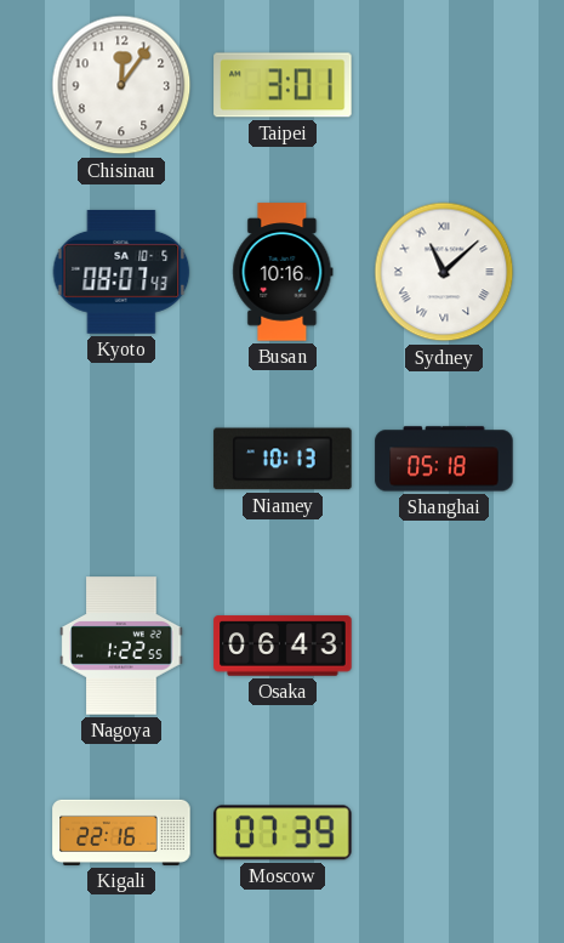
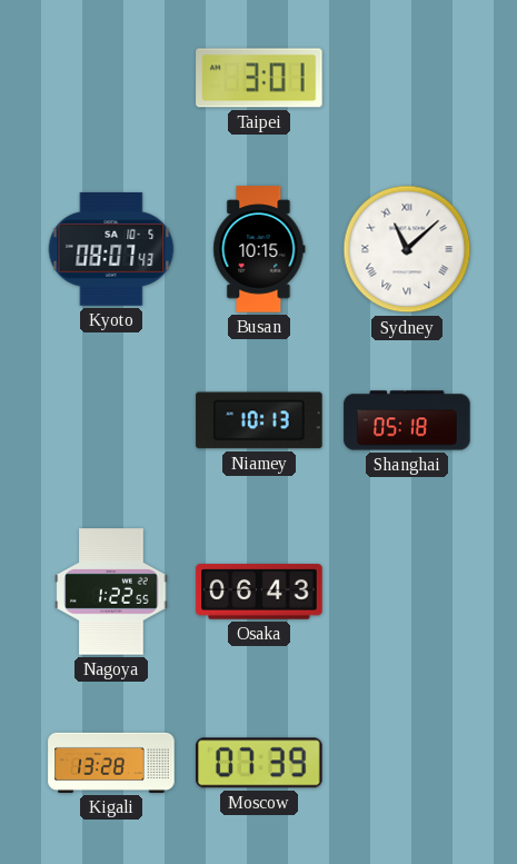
Chisinau: 12:06 -> none
Busan: 10:16 -> 10:15
Kigali: 22:16 -> 13:28
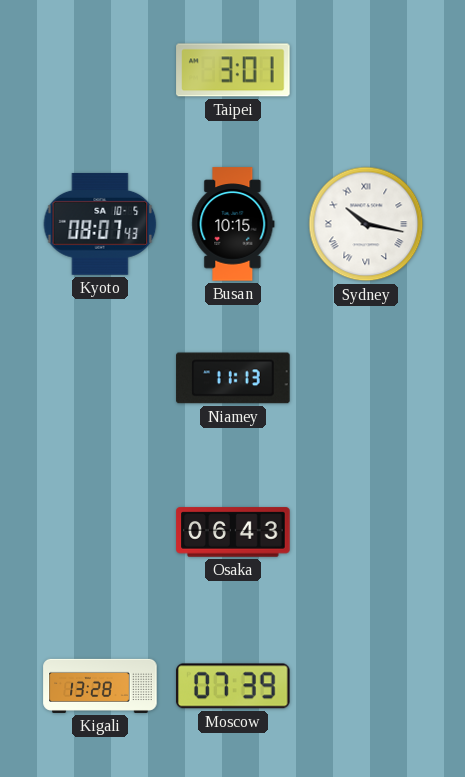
Sydney: 11:08 -> 10:17
Niamey: 10:13 -> 11:13
Shanghai: 05:18 -> none
Nagoya: 1:22 -> none
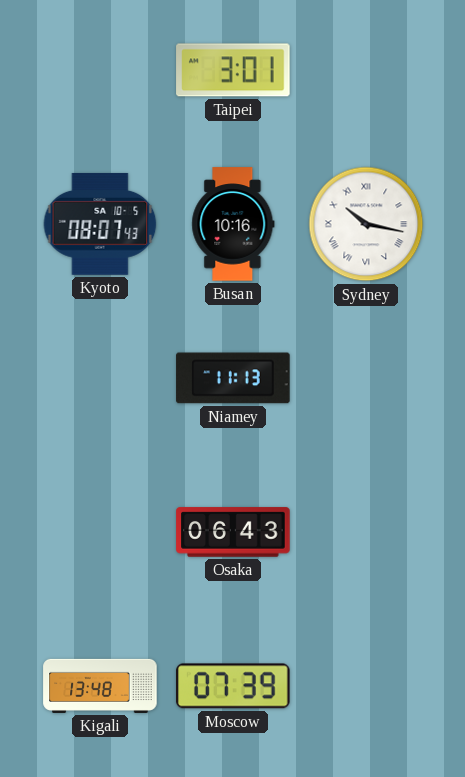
Busan: 10:15 -> 10:16
Kigali: 13:28 -> 13:48
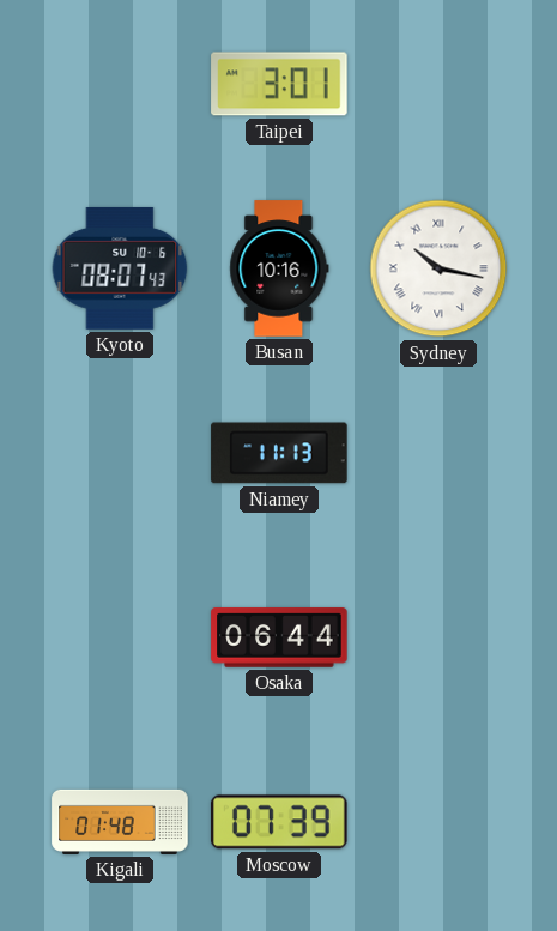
Kyoto date: SA 10-5 -> SU 10-6
Osaka: 06:43 -> 06:44
Kigali: 13:48 -> 01:48
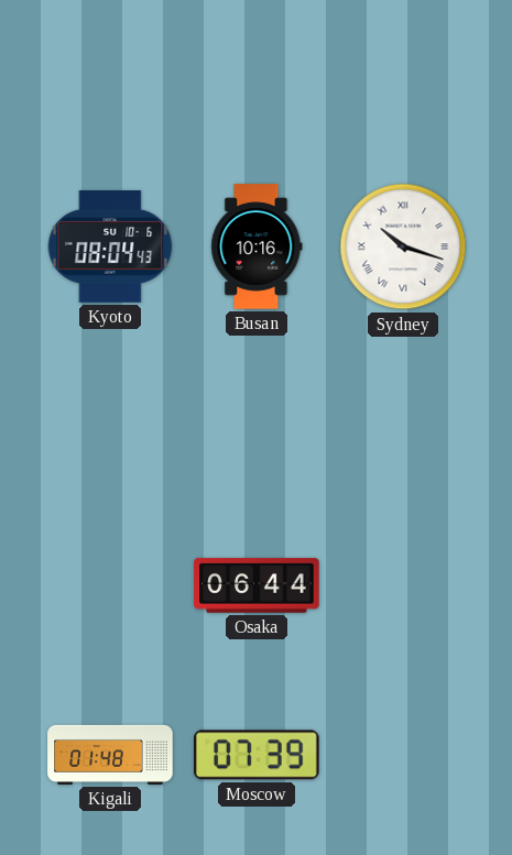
Taipei: 3:01 -> none
Kyoto: 08:07 -> 08:04
Sydney: 10:17 -> 10:18
Niamey: 11:13 -> none
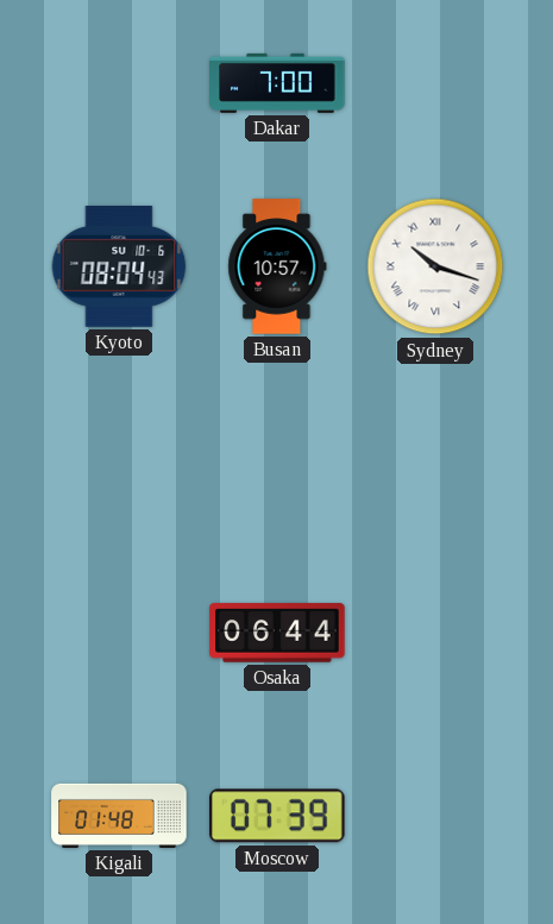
Dakar: none -> 7:00
Busan: 10:16 -> 10:57
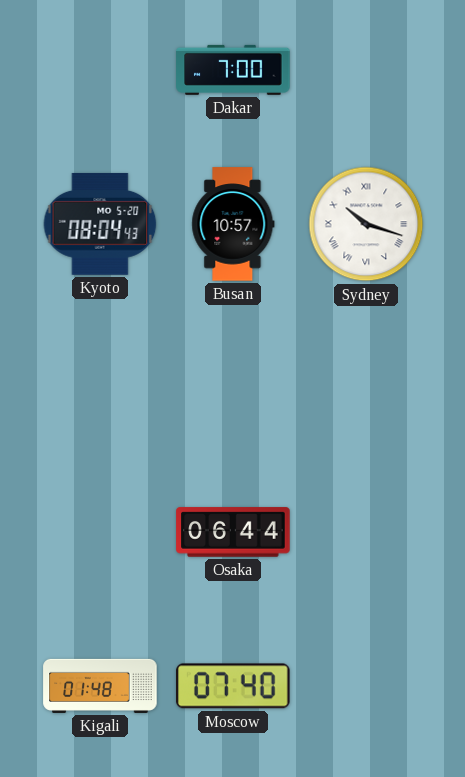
Kyoto date: SU 10-6 -> MO 5-20
Moscow: 07:39 -> 07:40
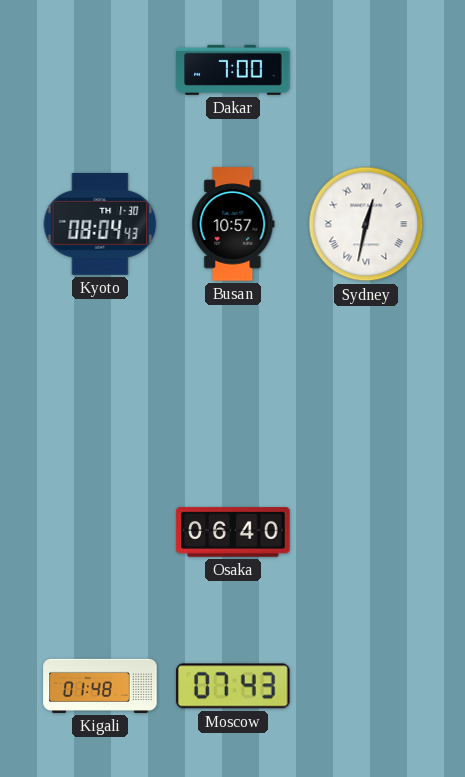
Kyoto date: MO 5-20 -> TH 1-30
Sydney: 10:18 -> 12:32
Osaka: 06:44 -> 06:40
Moscow: 07:40 -> 07:43
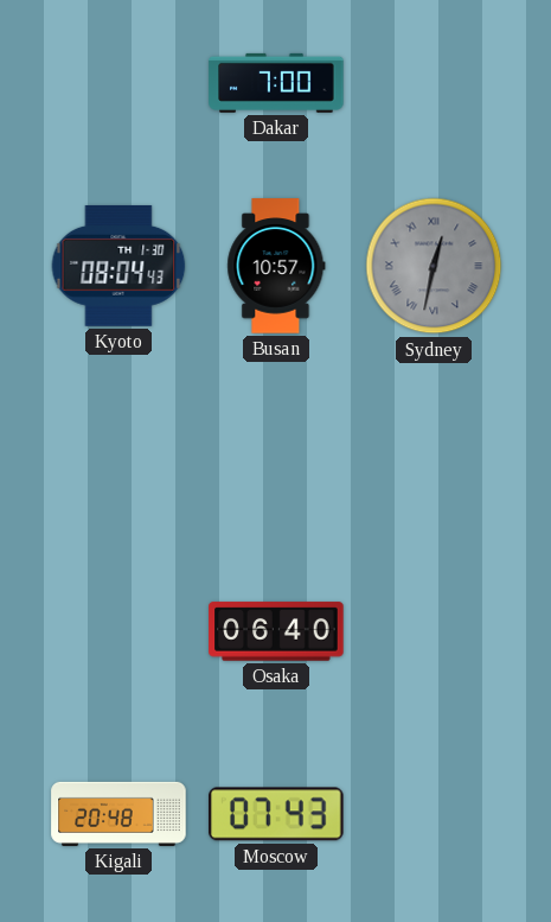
Sydney dial: white -> grey
Kigali: 01:48 -> 20:48
